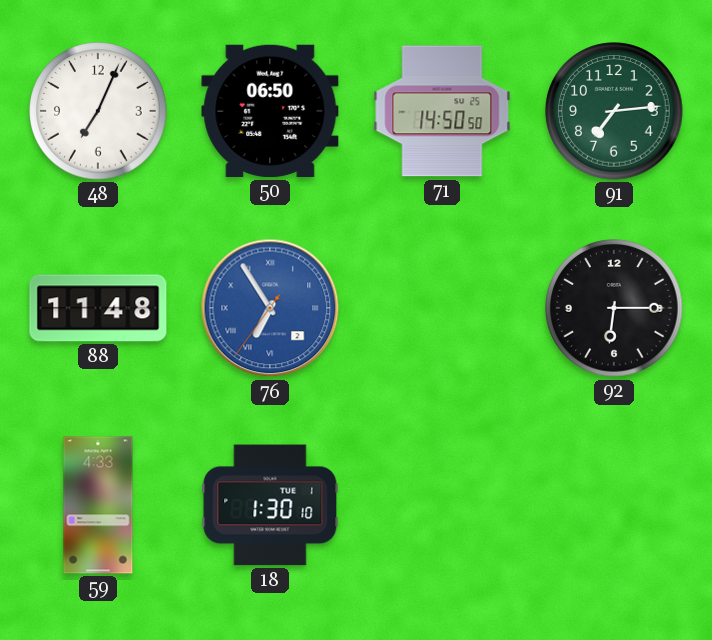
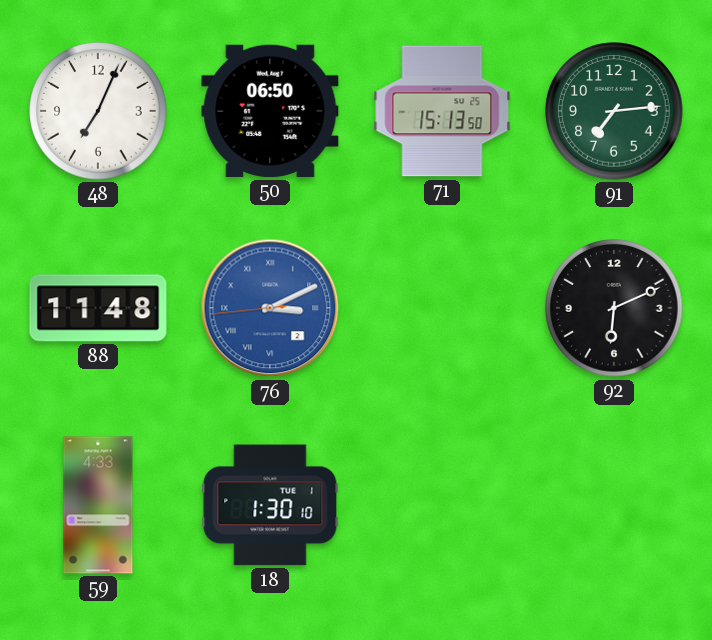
71: 14:50 -> 15:13
76: 6:54 -> 3:10
92: 6:15 -> 6:11
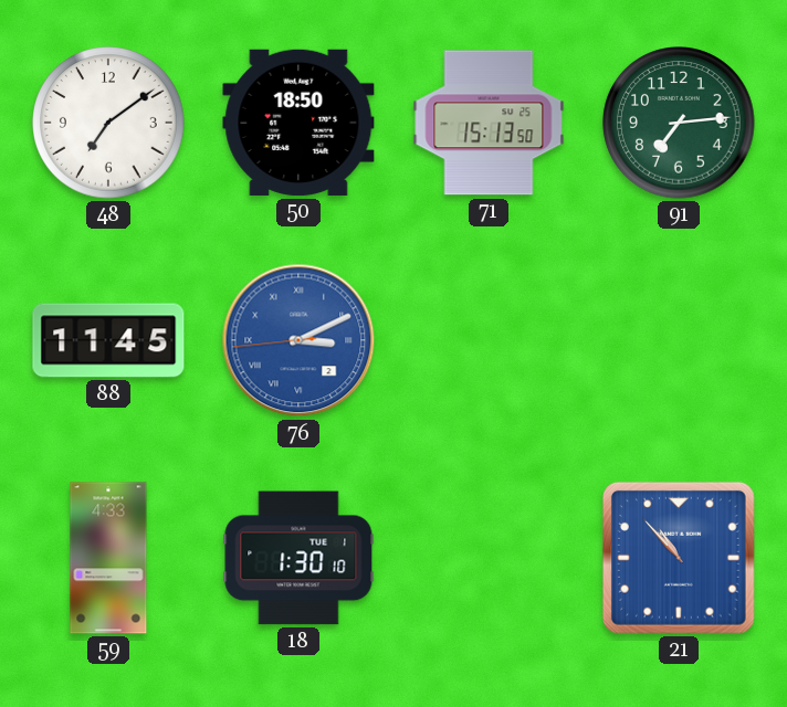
48: 7:04 -> 7:09
50: 06:50 -> 18:50
88: 11:48 -> 11:45
92: 6:11 -> none
21: none -> 10:53
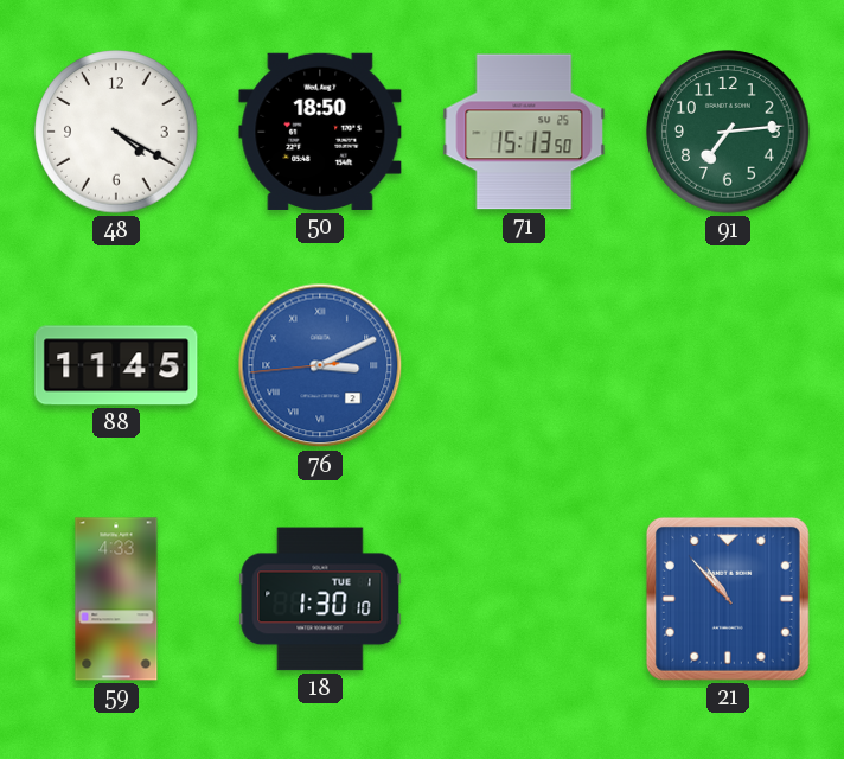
48: 7:09 -> 4:20
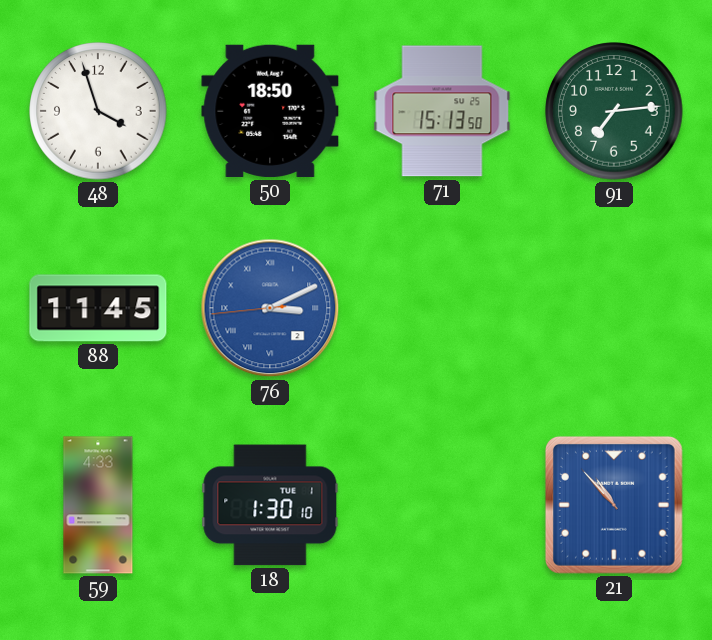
48: 4:20 -> 3:57
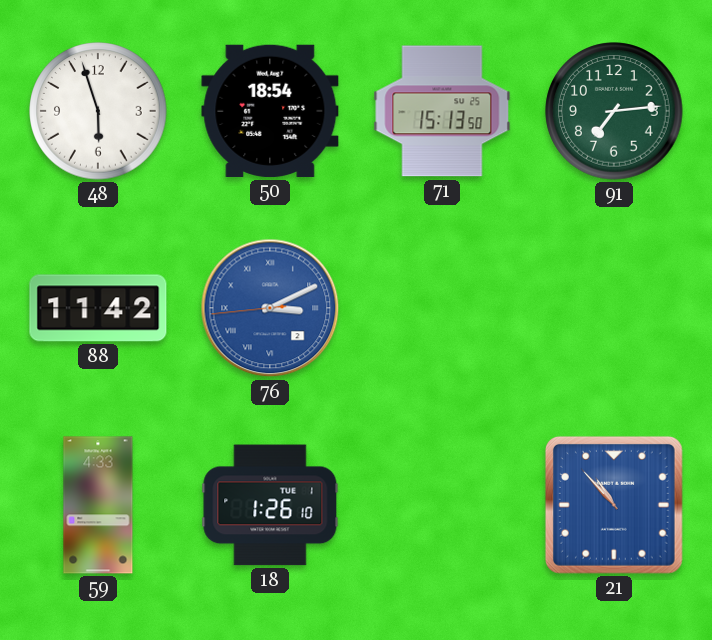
48: 3:57 -> 5:57
50: 18:50 -> 18:54
88: 11:45 -> 11:42
18: 1:30 -> 1:26
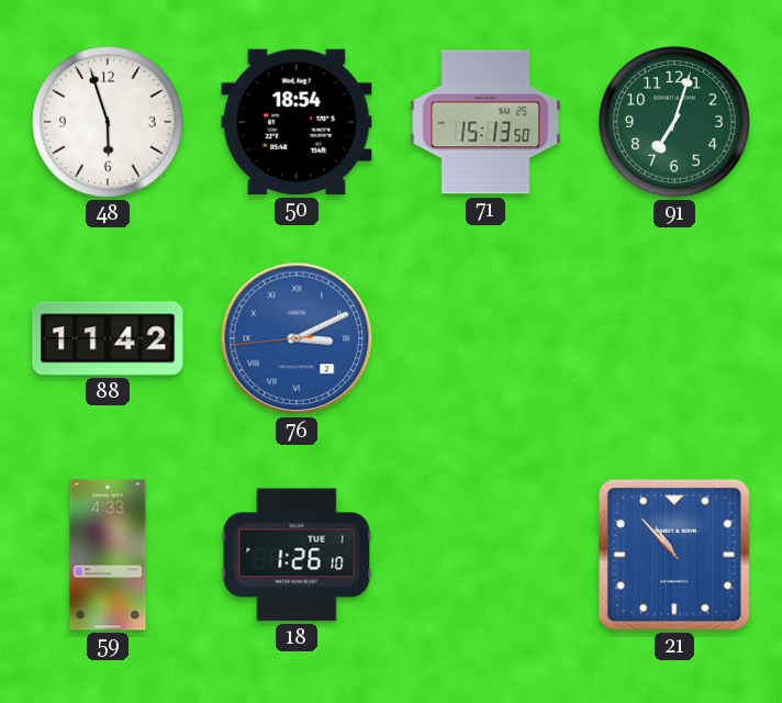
91: 7:14 -> 7:03
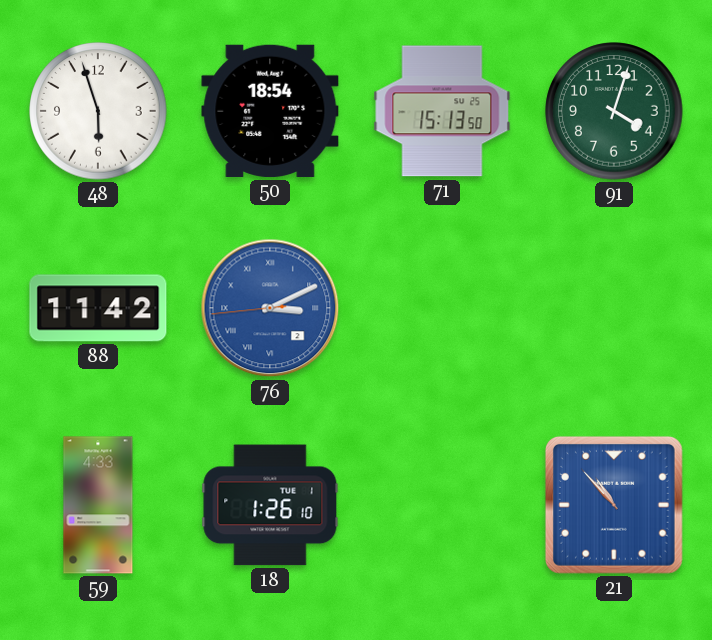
91: 7:03 -> 4:03
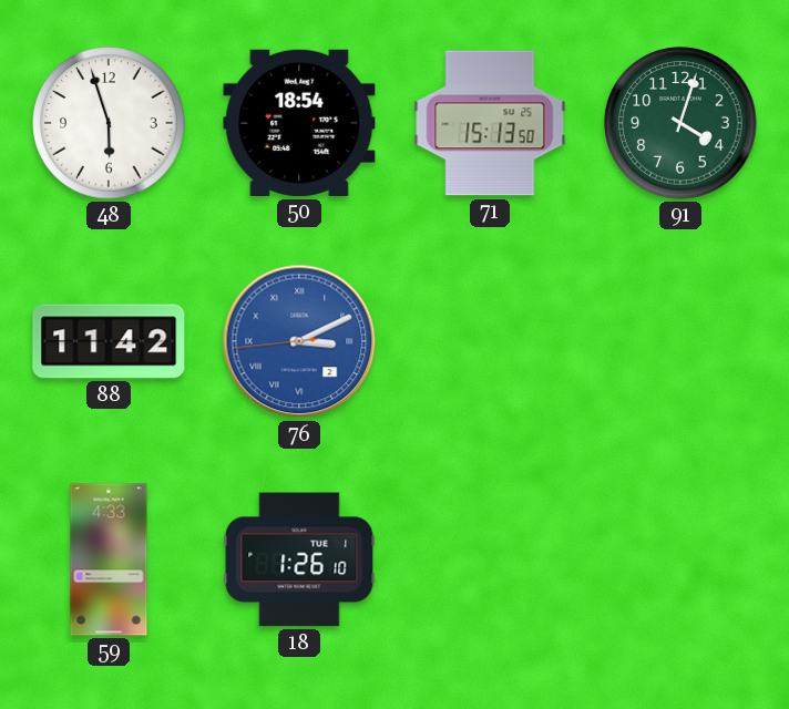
21: 10:53 -> none
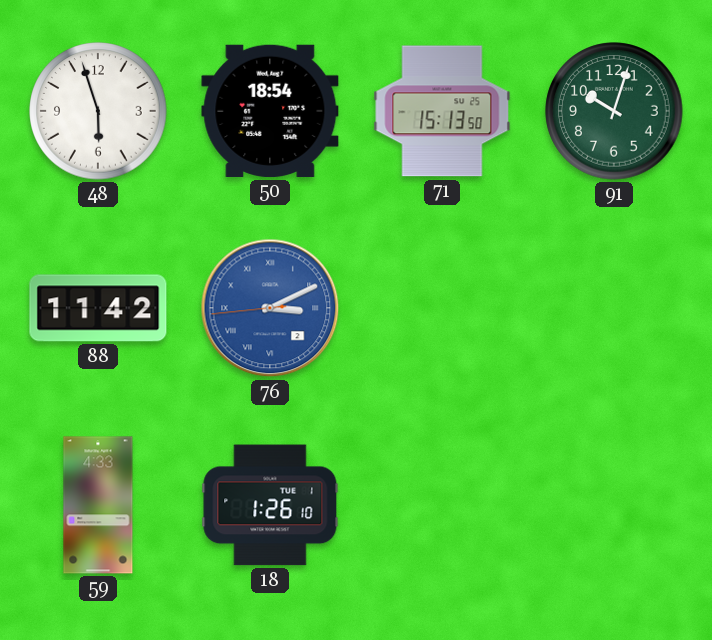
91: 4:03 -> 10:03
